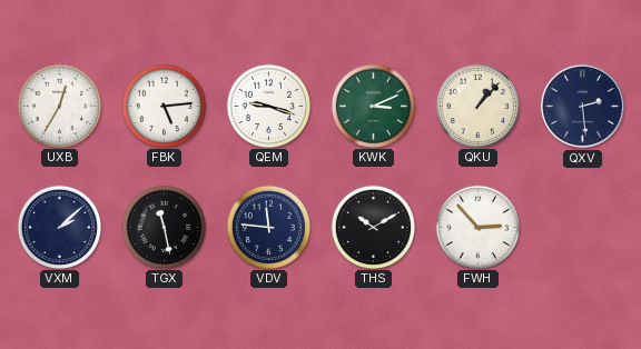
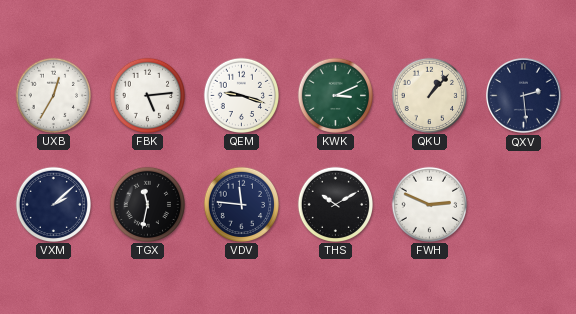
TGX: 11:28 -> 11:32
FWH: 2:53 -> 2:49
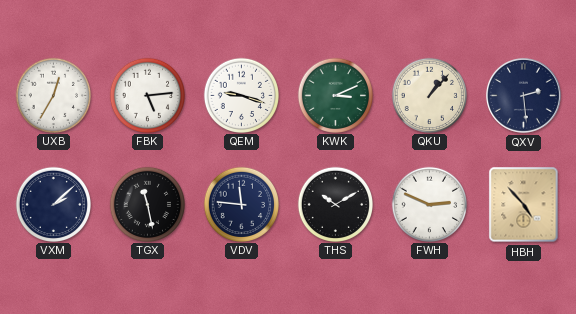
TGX: 11:32 -> 11:28
HBH: none -> 4:53
